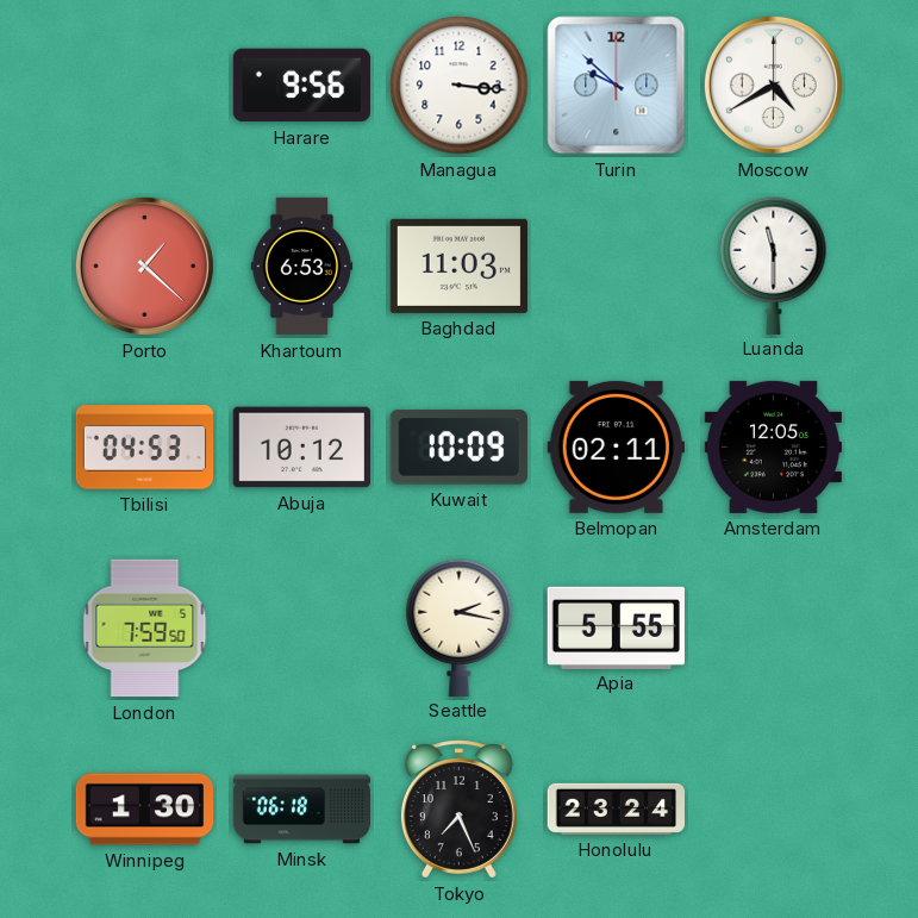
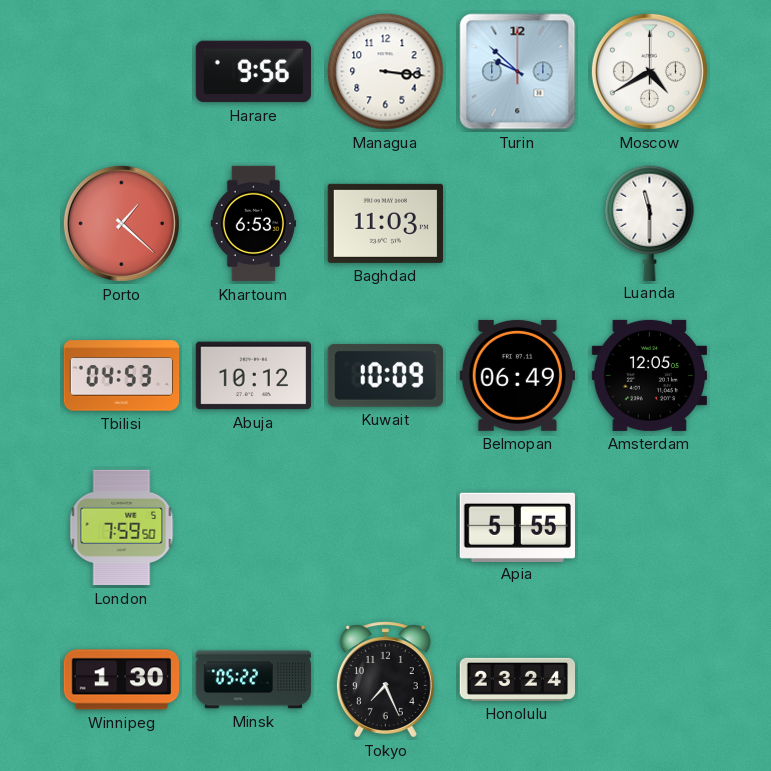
Belmopan: 02:11 -> 06:49
Seattle: 2:17 -> none
Minsk: 06:18 -> 05:22
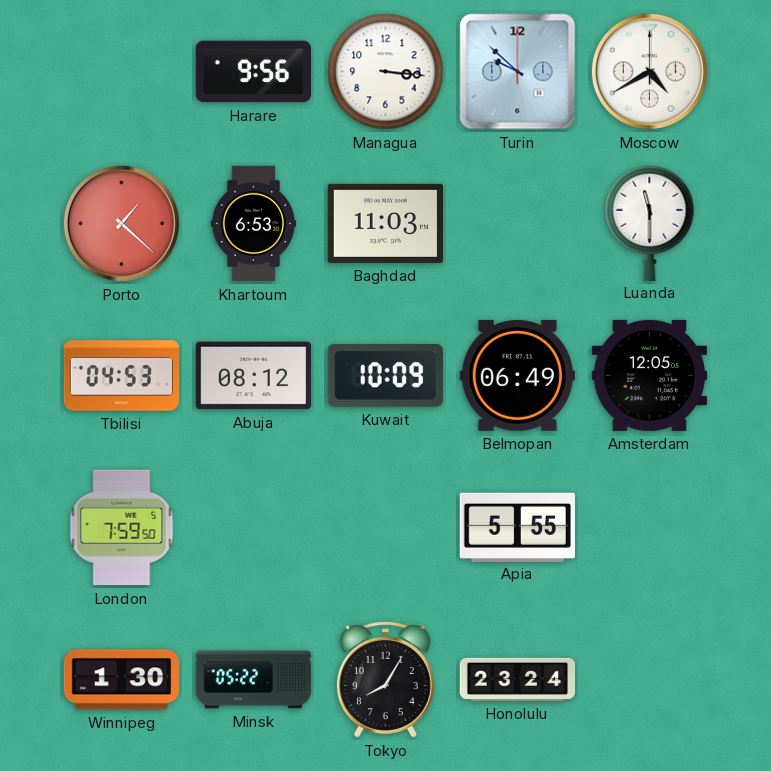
Abuja: 10:12 -> 08:12
Tokyo: 7:26 -> 8:05
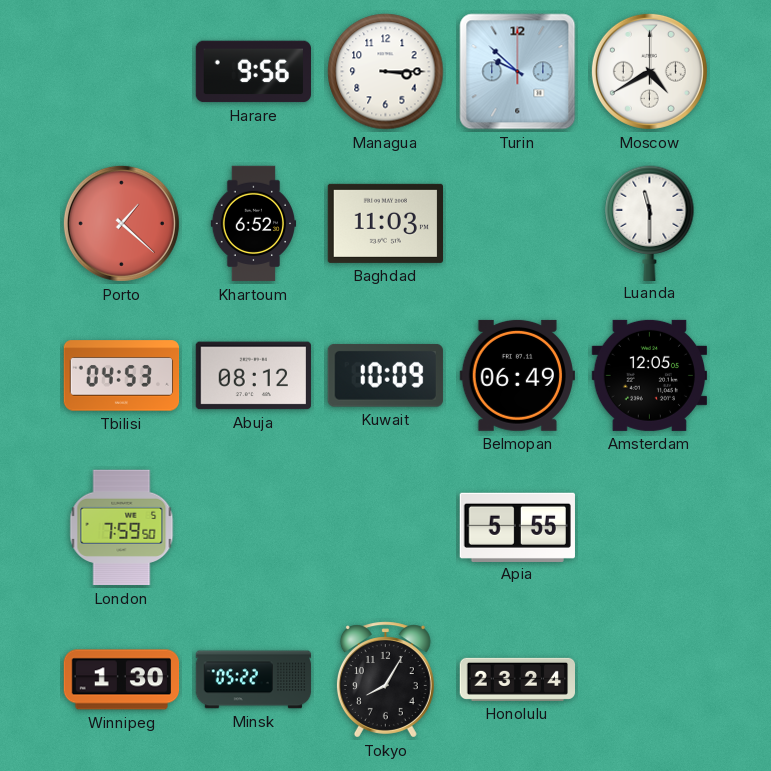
Managua: 3:16 -> 3:15
Khartoum: 6:53 -> 6:52
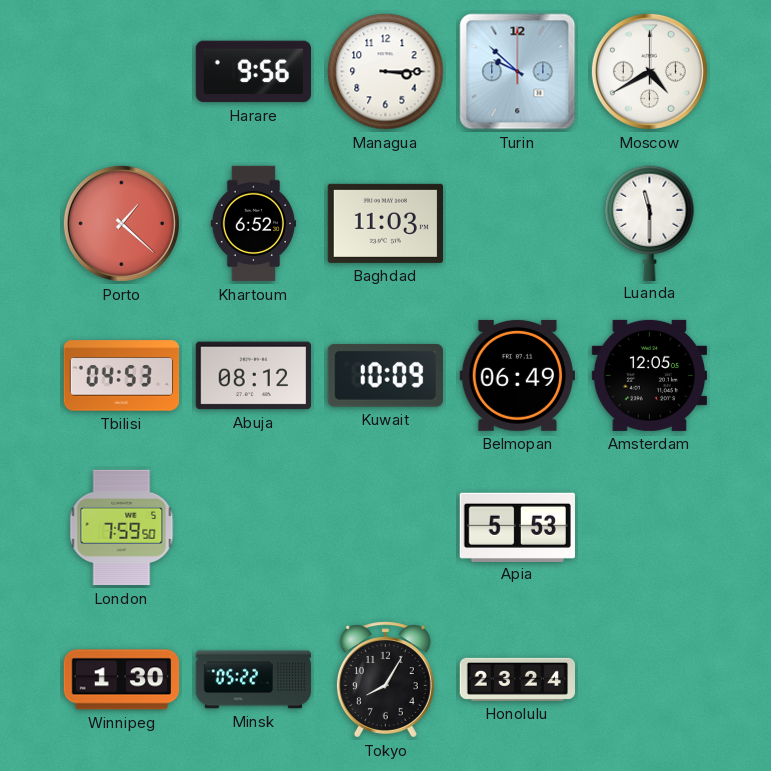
Apia: 5:55 -> 5:53
